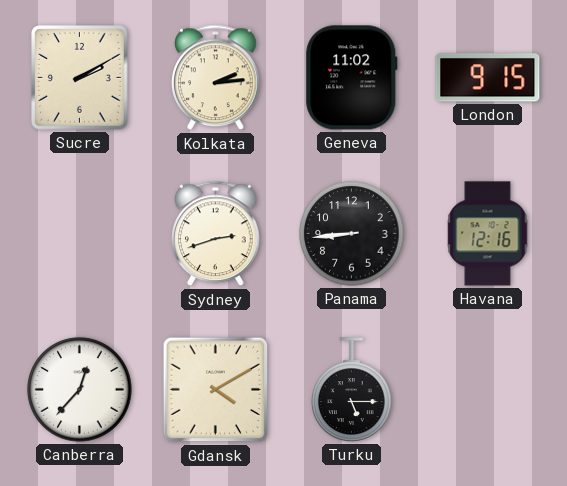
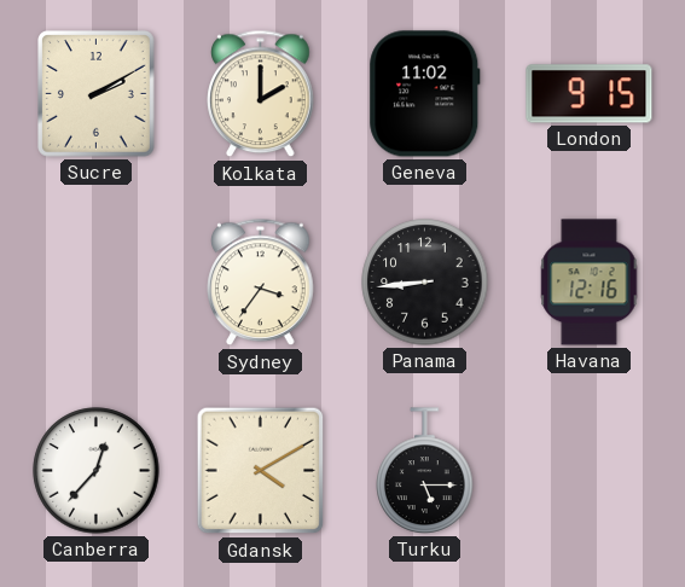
Kolkata: 2:14 -> 2:00
Sydney: 2:42 -> 3:36
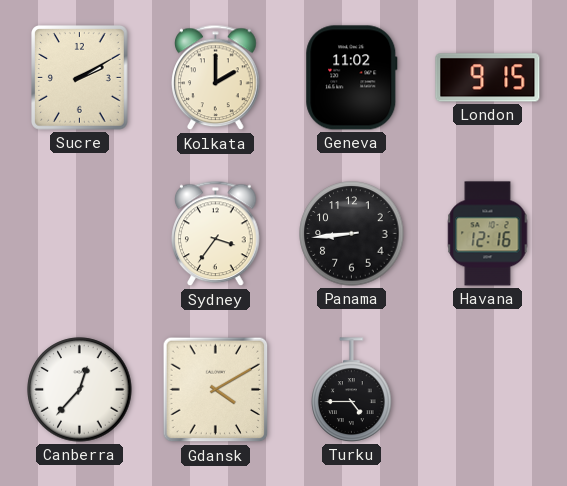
Turku: 5:15 -> 4:45
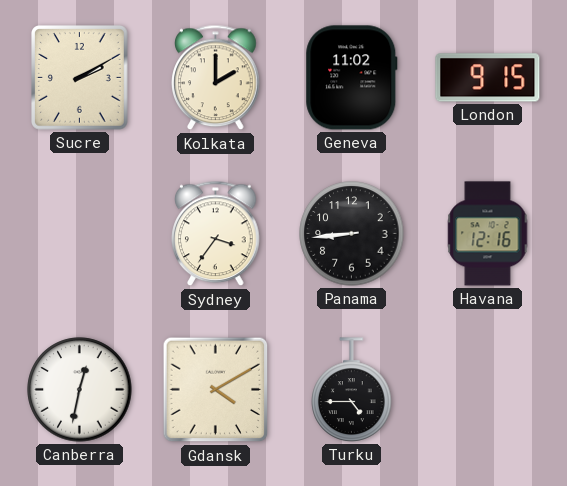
Canberra: 12:37 -> 12:32
